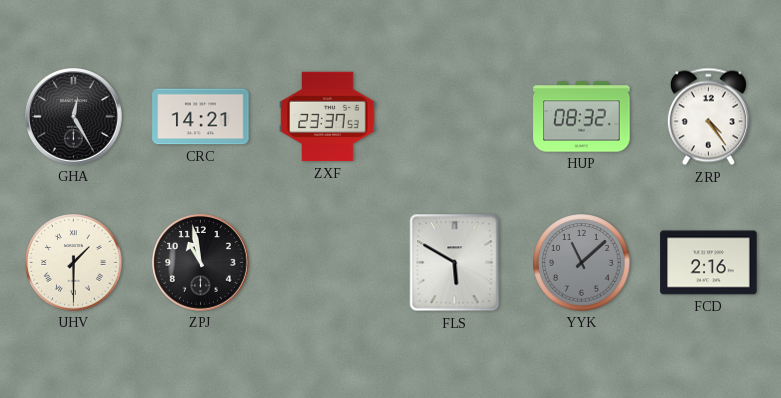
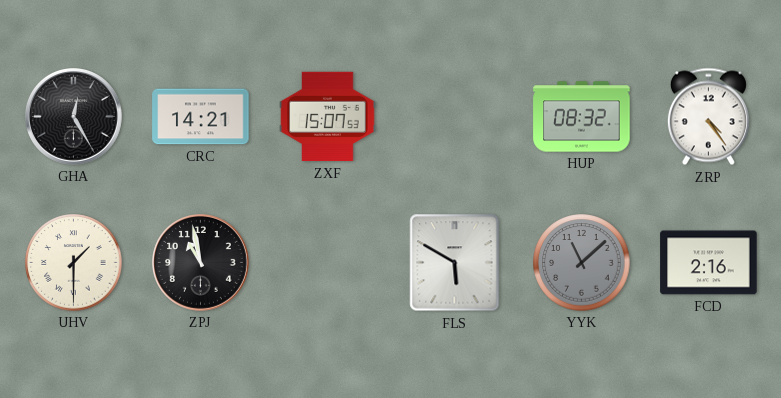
ZXF: 23:37 -> 15:07
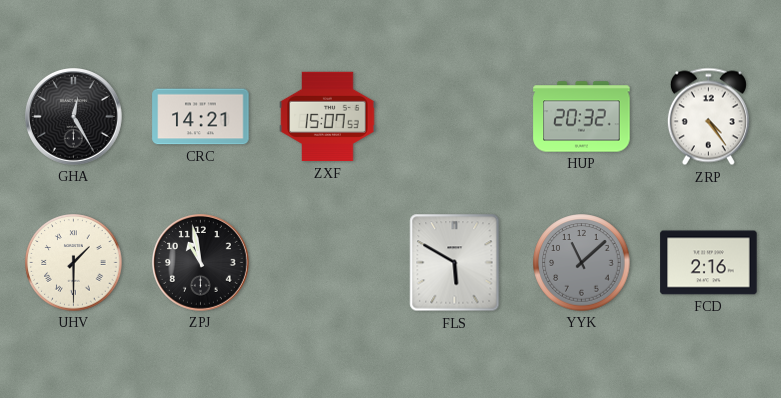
HUP: 08:32 -> 20:32
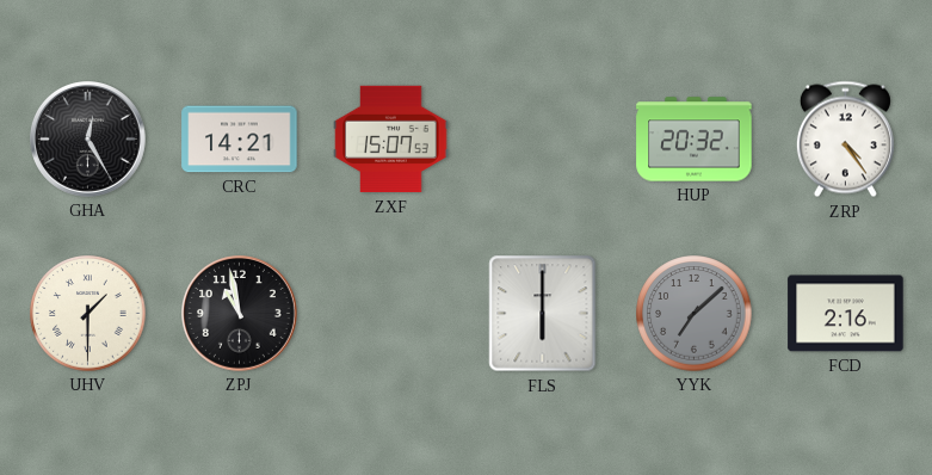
FLS: 5:50 -> 6:00
YYK: 11:08 -> 7:08
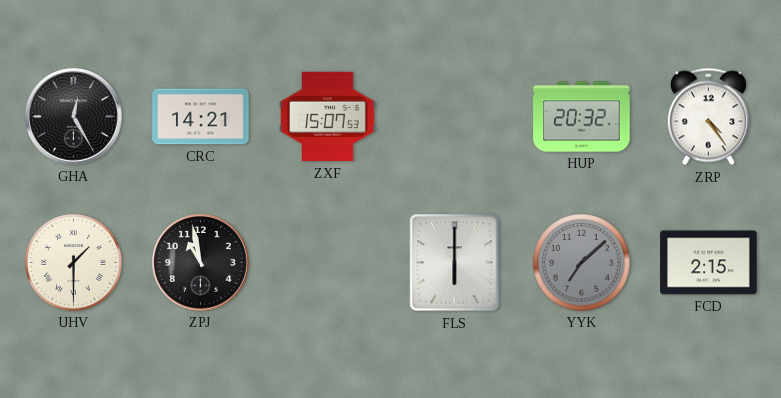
FCD: 2:16 -> 2:15
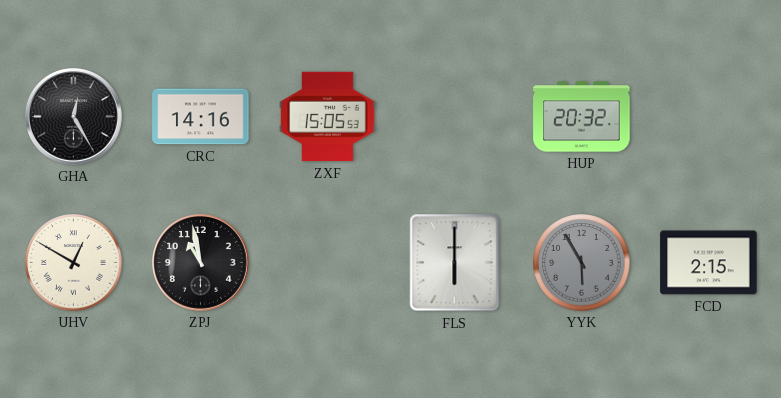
CRC: 14:21 -> 14:16
ZXF: 15:07 -> 15:05
ZRP: 4:24 -> none
UHV: 1:30 -> 12:50
YYK: 7:08 -> 5:55
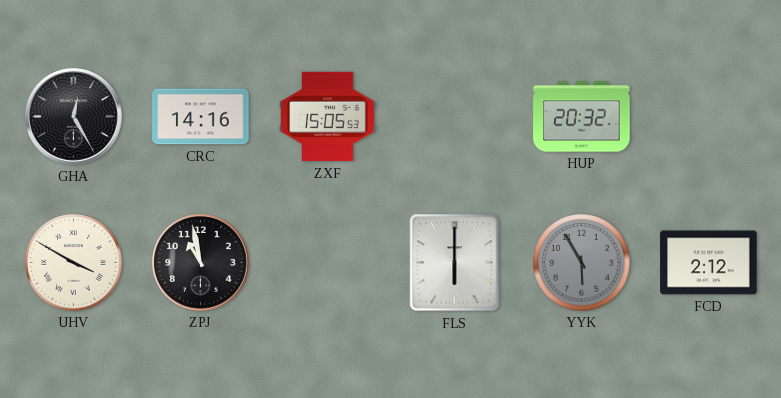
UHV: 12:50 -> 3:50
FCD: 2:15 -> 2:12
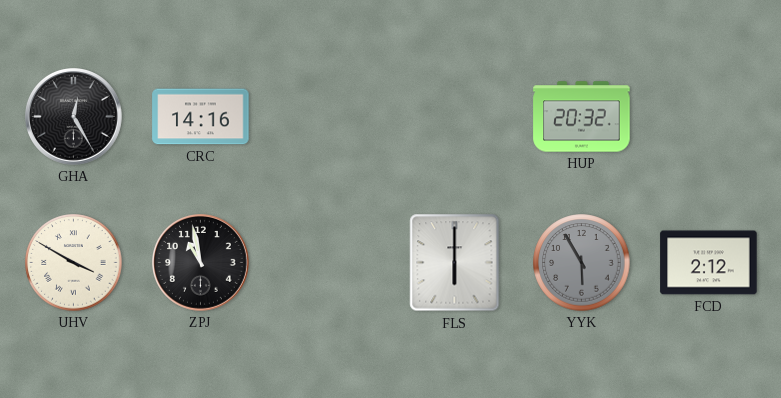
ZXF: 15:05 -> none
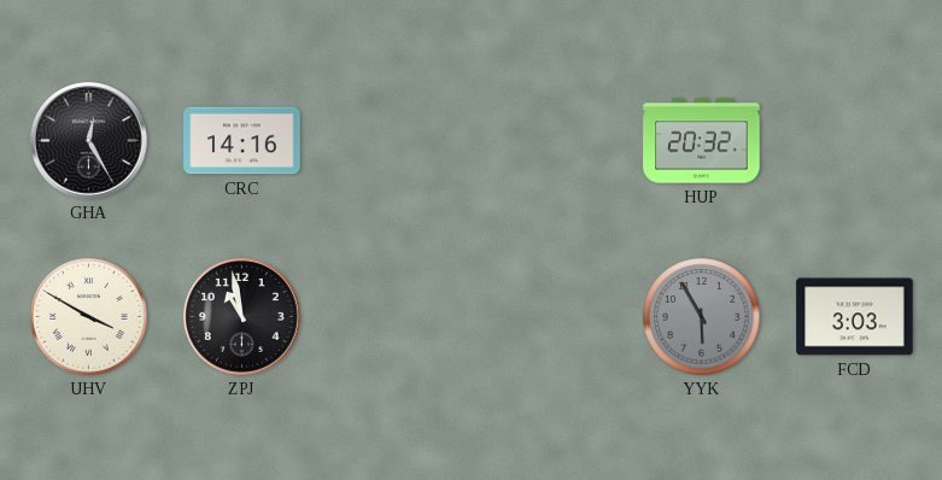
FLS: 6:00 -> none
FCD: 2:12 -> 3:03
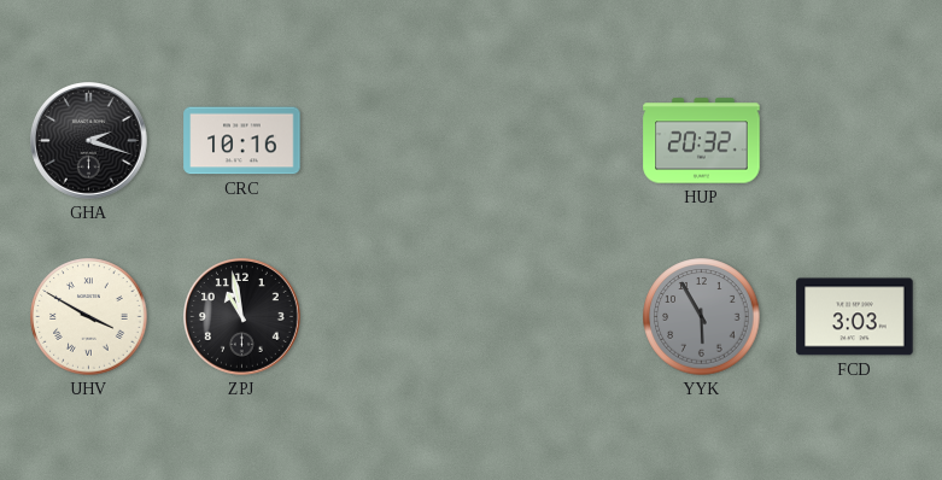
GHA: 12:25 -> 2:18
CRC: 14:16 -> 10:16
